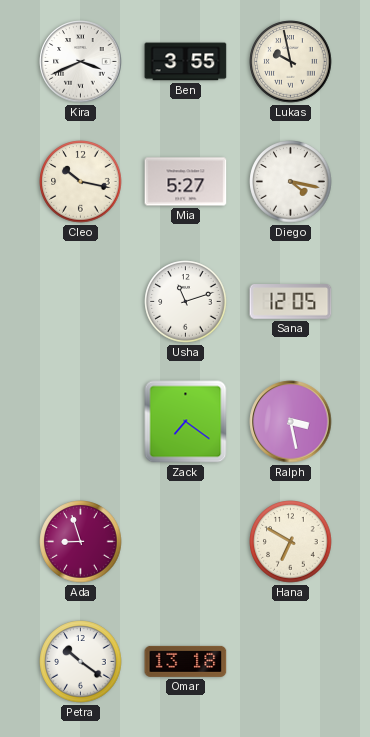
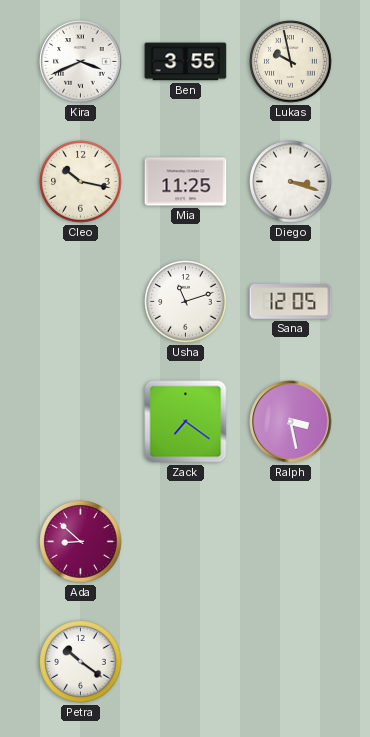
Mia: 5:27 -> 11:25
Diego: 4:17 -> 3:18
Ada: 8:57 -> 8:52
Hana: 6:50 -> none
Omar: 13:18 -> none
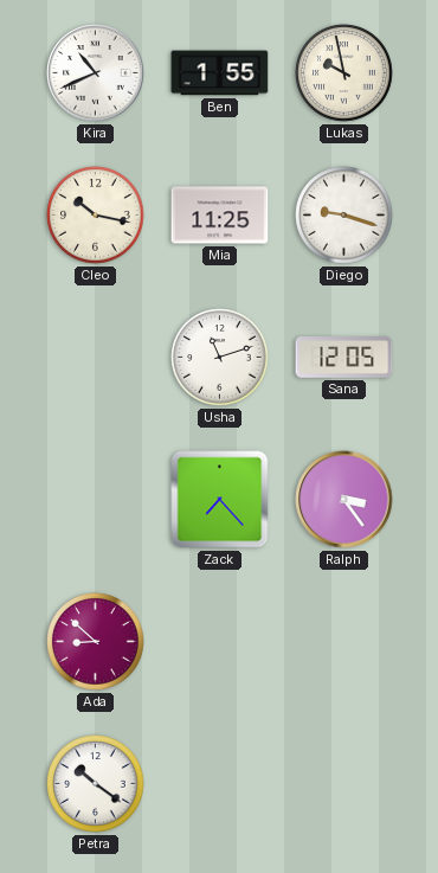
Kira: 3:41 -> 10:41
Ben: 3:55 -> 1:55
Diego: 3:18 -> 9:18
Zack: 7:21 -> 7:23
Ralph: 3:28 -> 3:24
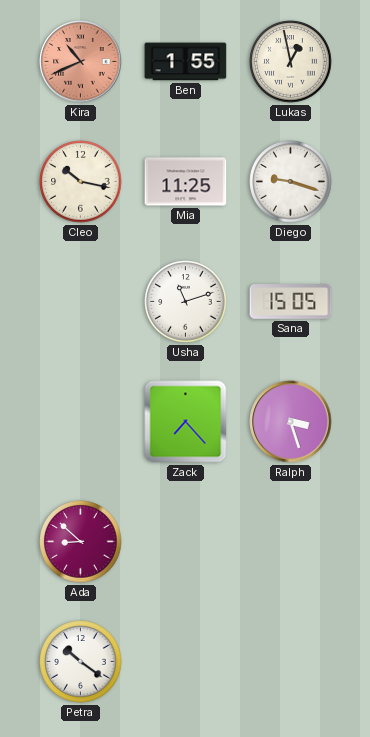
Kira dial: white -> salmon
Lukas: 9:58 -> 12:58
Sana: 12:05 -> 15:05
Ralph: 3:24 -> 3:27
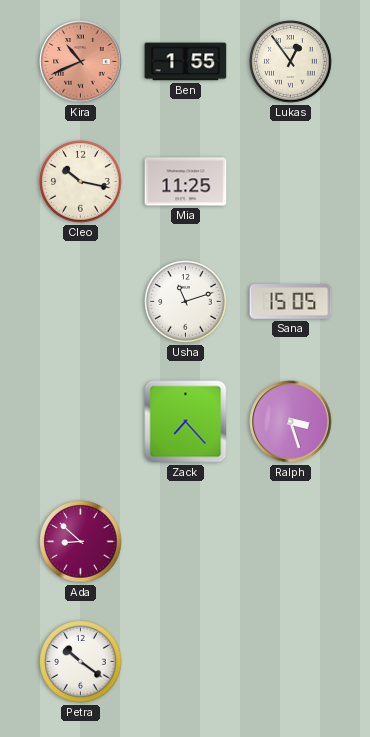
Lukas: 12:58 -> 12:54
Diego: 9:18 -> none
